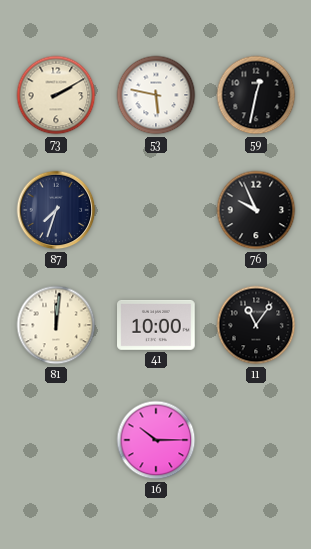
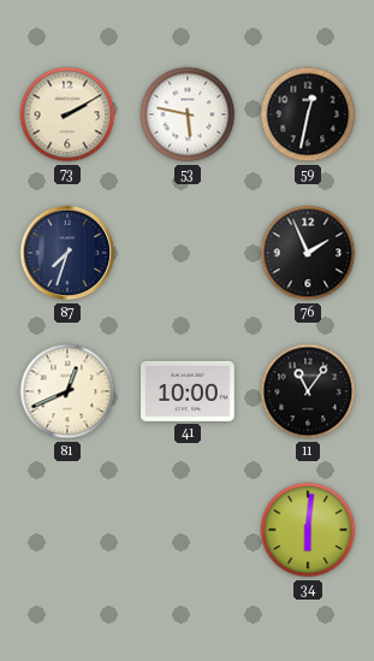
76: 9:56 -> 1:56
81: 12:01 -> 12:41
16: 10:15 -> none
34: none -> 6:01
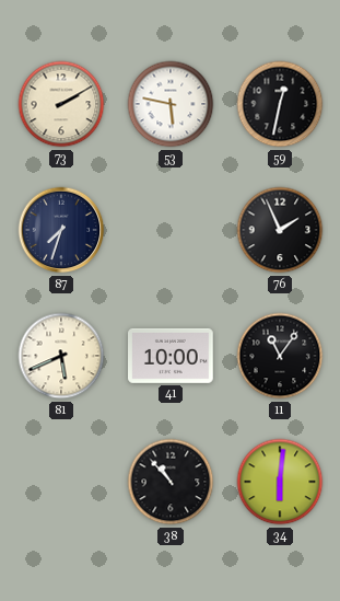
81: 12:41 -> 5:41
38: none -> 10:53
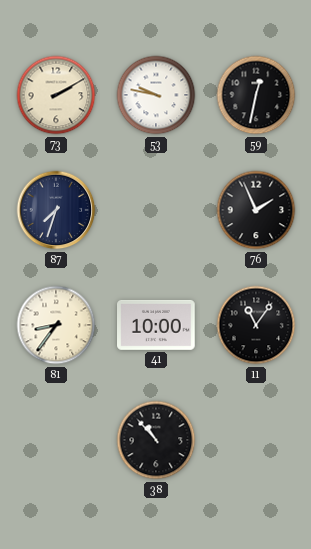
53: 5:47 -> 9:47
81: 5:41 -> 8:36
34: 6:01 -> none
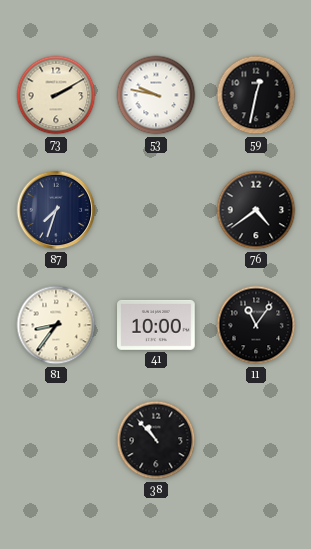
76: 1:56 -> 4:39
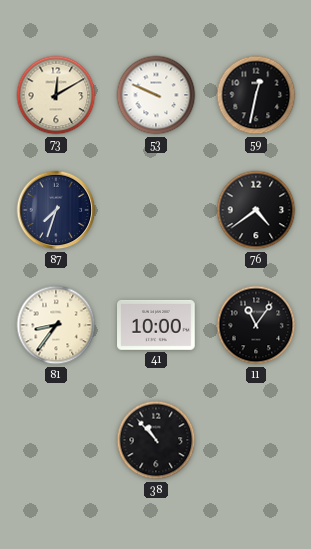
73: 2:10 -> 12:10
53: 9:47 -> 9:49
